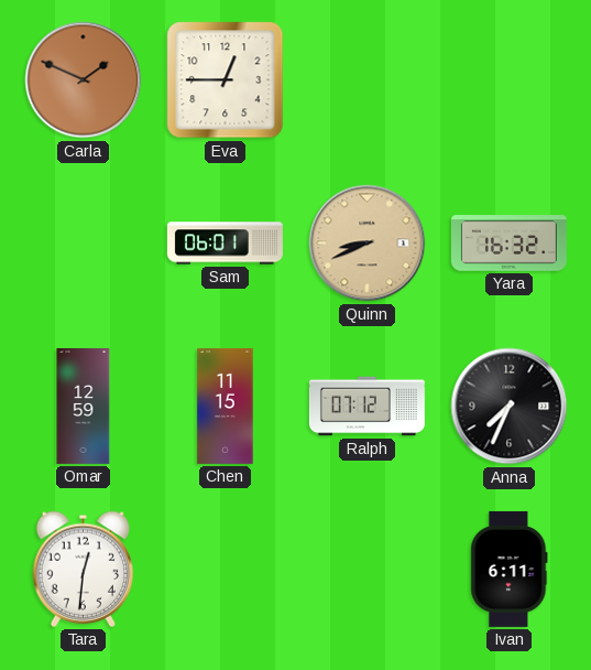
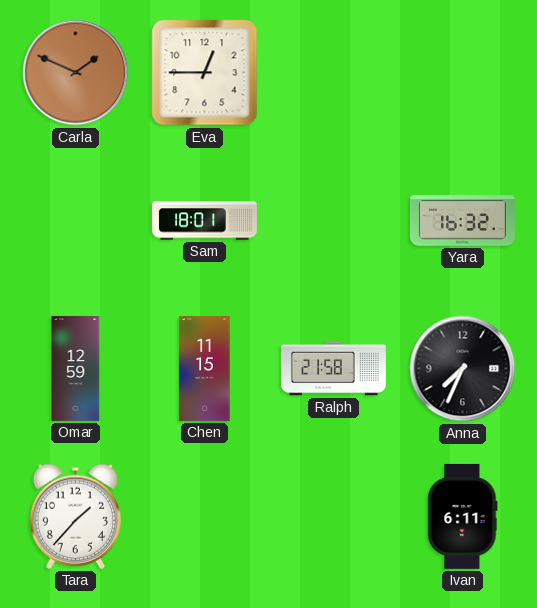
Sam: 06:01 -> 18:01
Quinn: 8:41 -> none
Ralph: 07:12 -> 21:58
Tara: 12:31 -> 1:37
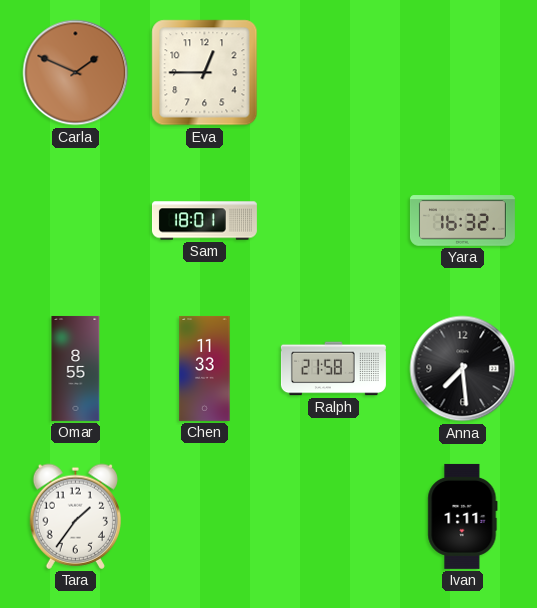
Omar: 12:59 -> 8:55
Chen: 11:15 -> 11:33
Anna: 7:34 -> 7:29
Tara: 1:37 -> 1:36
Ivan: 6:11 -> 1:11
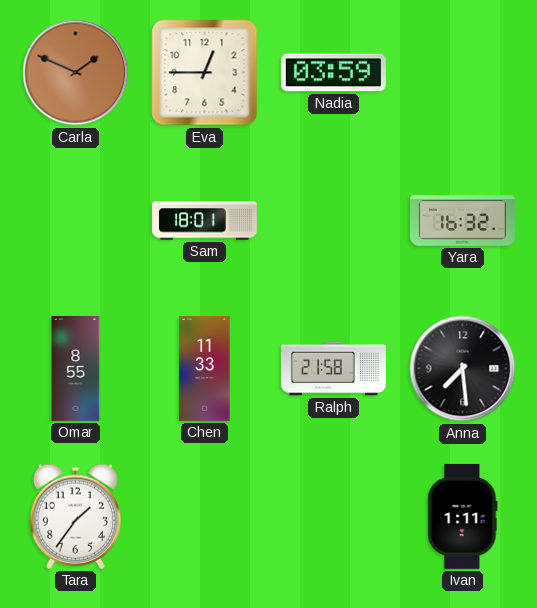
Nadia: none -> 03:59
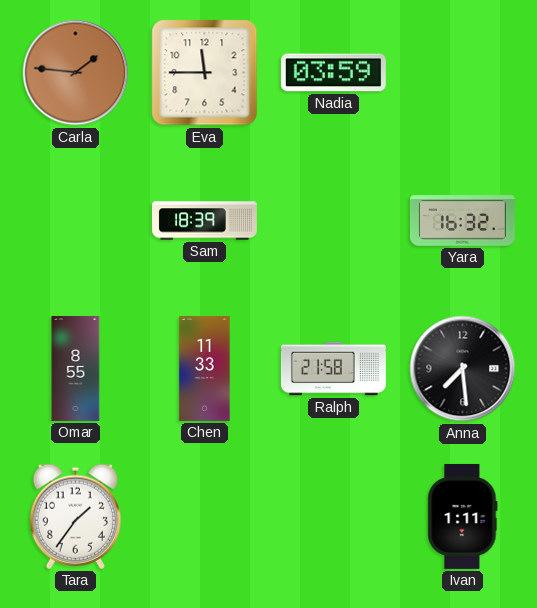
Carla: 1:49 -> 1:46
Eva: 12:45 -> 11:45
Sam: 18:01 -> 18:39
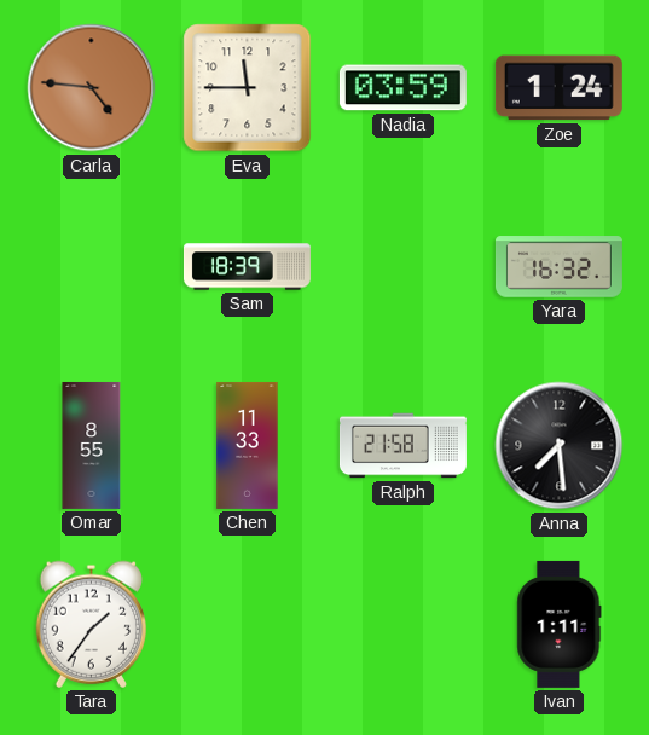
Carla: 1:46 -> 4:46
Zoe: none -> 1:24
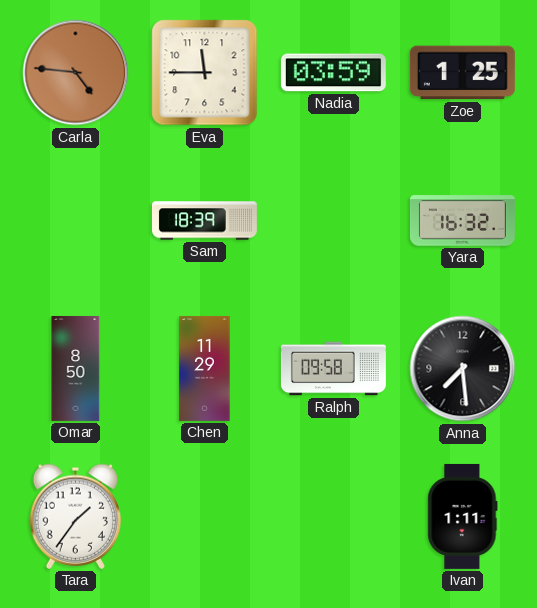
Zoe: 1:24 -> 1:25
Omar: 8:55 -> 8:50
Chen: 11:33 -> 11:29
Ralph: 21:58 -> 09:58
